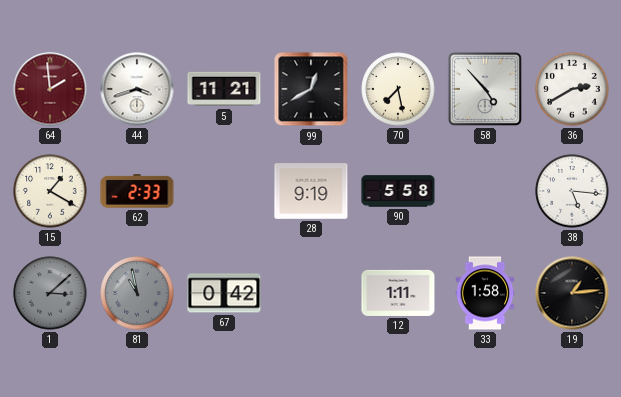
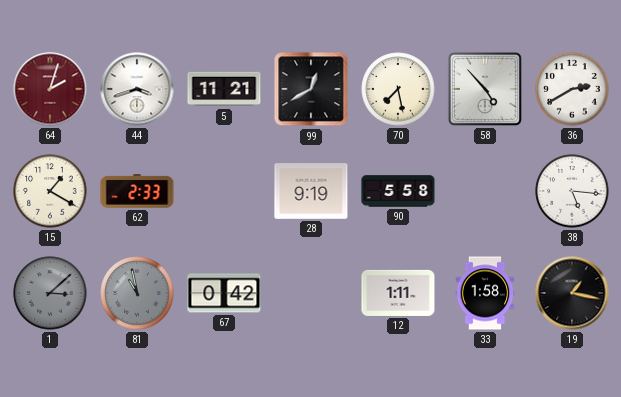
64: 1:59 -> 2:03
19: 1:14 -> 1:17
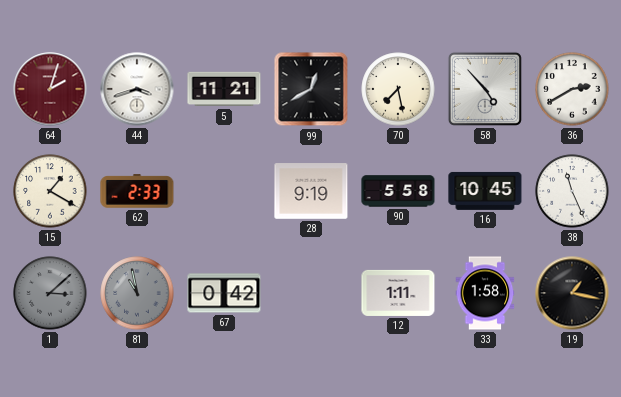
16: none -> 10:45
38: 5:16 -> 11:26
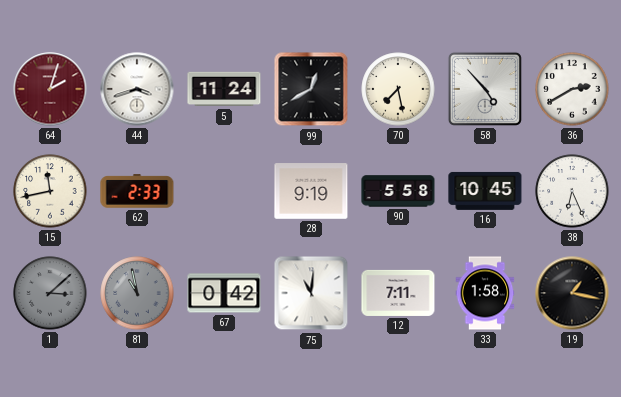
5: 11:21 -> 11:24
15: 1:20 -> 11:43
38: 11:26 -> 6:26
75: none -> 11:01
12: 1:11 -> 7:11
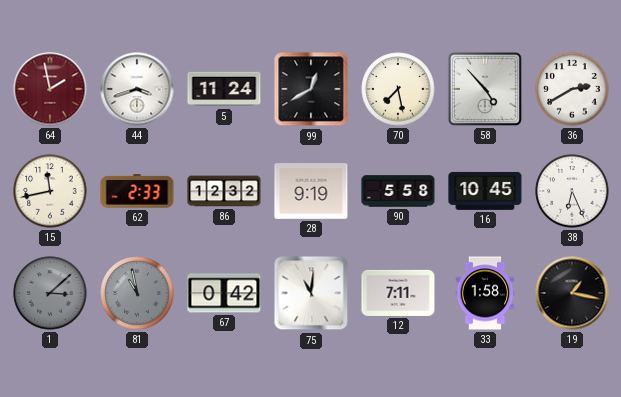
64: 2:03 -> 1:58
86: none -> 12:32
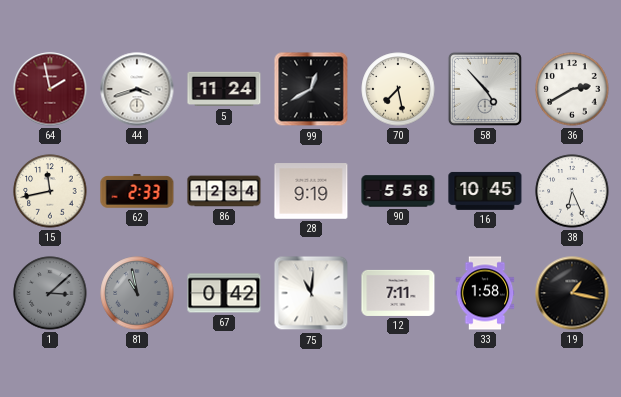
86: 12:32 -> 12:34
